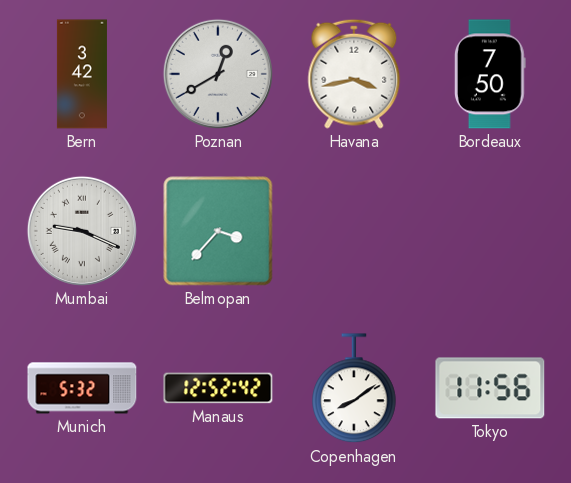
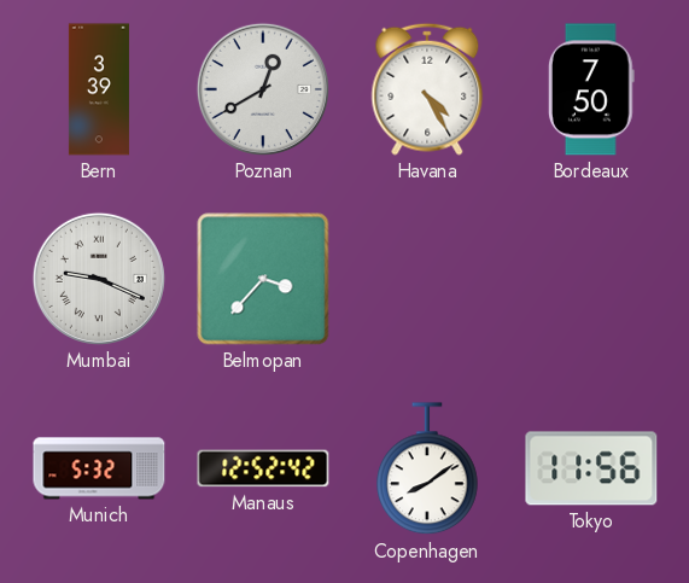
Bern: 3:42 -> 3:39
Havana: 3:43 -> 4:25
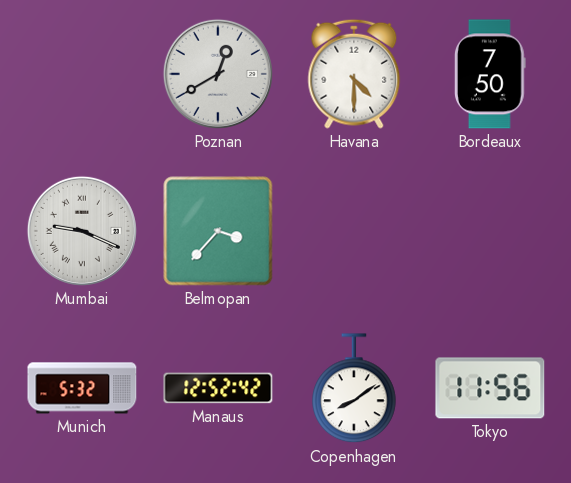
Bern: 3:39 -> none
Havana: 4:25 -> 4:30
